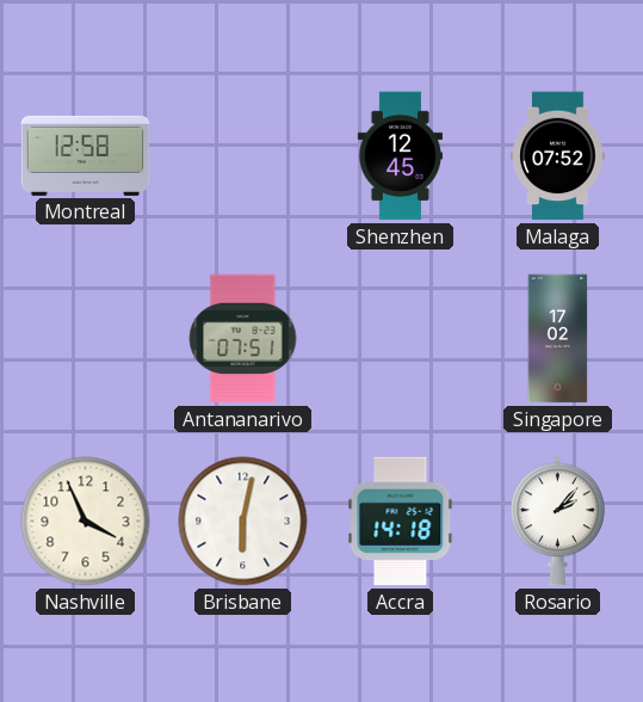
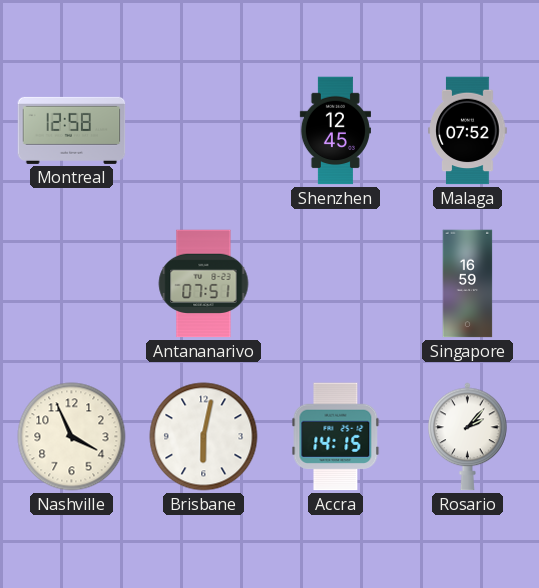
Singapore: 17:02 -> 16:59
Accra: 14:18 -> 14:15
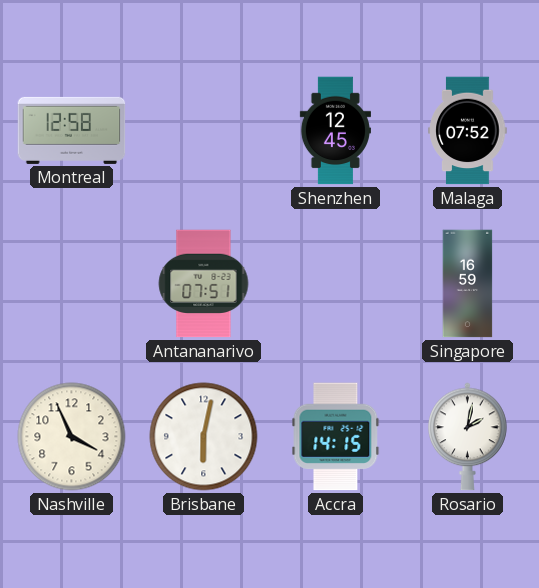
Rosario: 2:07 -> 2:02
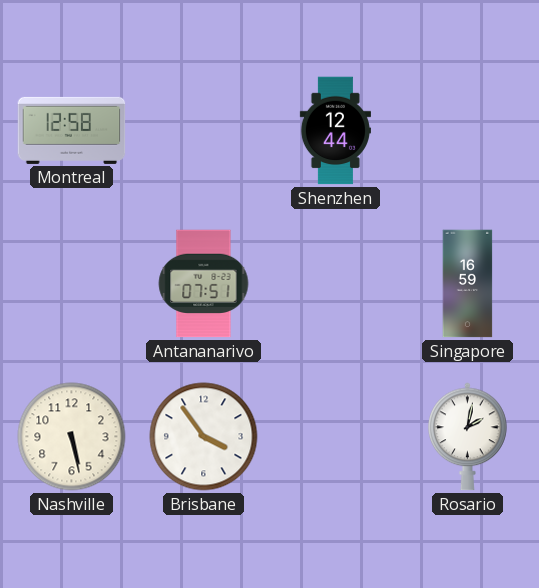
Shenzhen: 12:45 -> 12:44
Malaga: 07:52 -> none
Nashville: 3:56 -> 5:28
Brisbane: 6:02 -> 3:54
Accra: 14:15 -> none
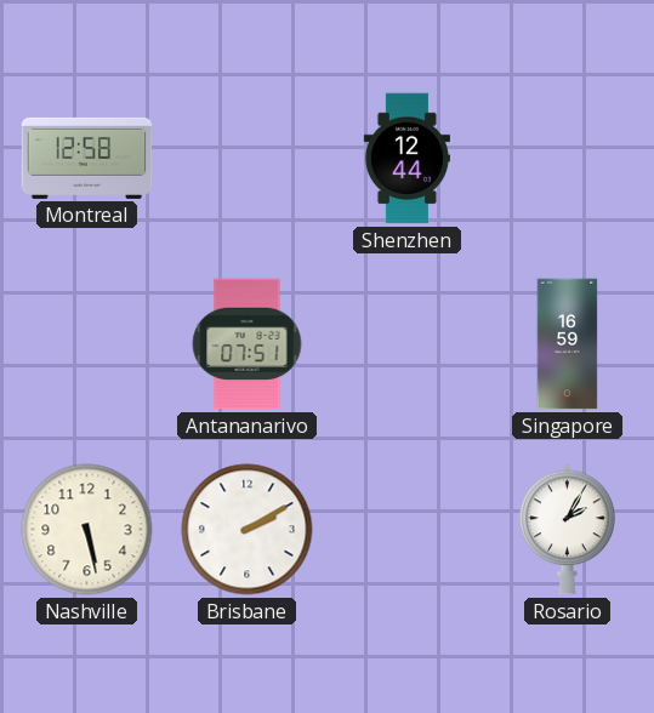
Brisbane: 3:54 -> 2:10
Rosario: 2:02 -> 2:05
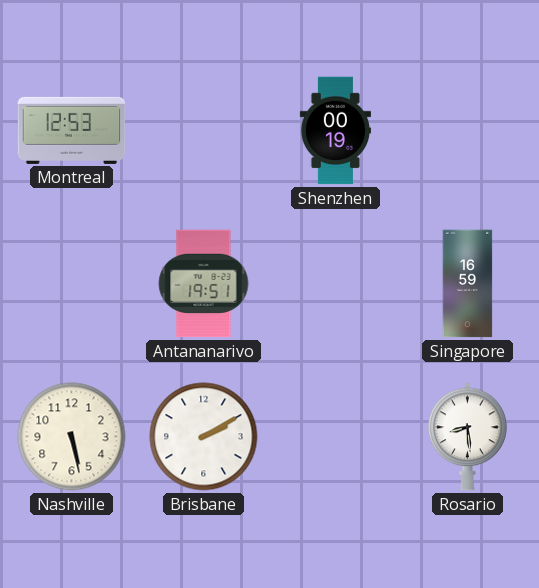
Montreal: 12:58 -> 12:53
Shenzhen: 12:44 -> 00:19
Antananarivo: 07:51 -> 19:51
Rosario: 2:05 -> 8:29
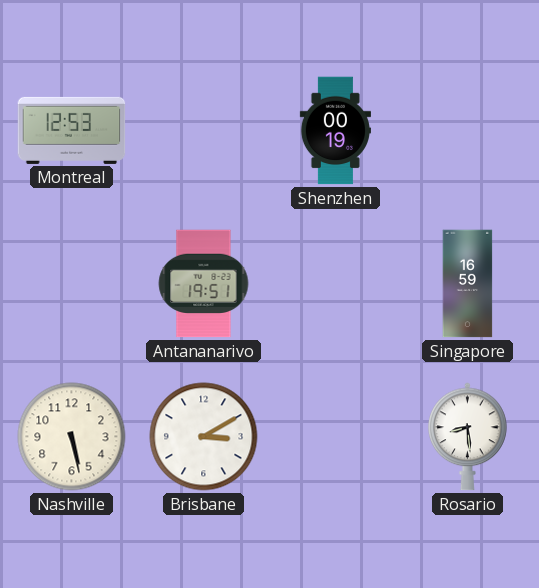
Brisbane: 2:10 -> 3:10
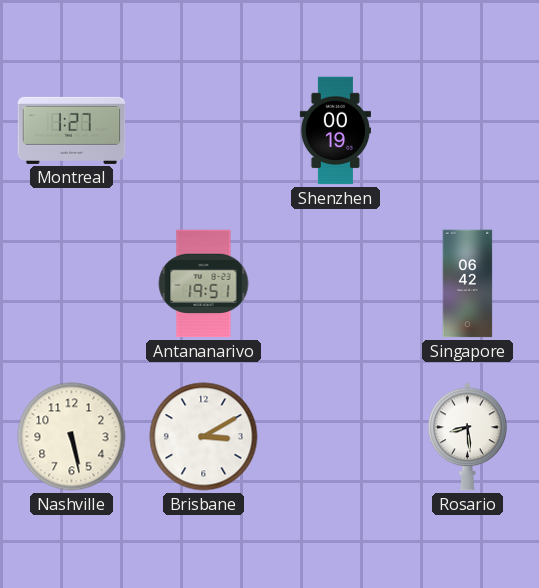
Montreal: 12:53 -> 1:27
Singapore: 16:59 -> 06:42
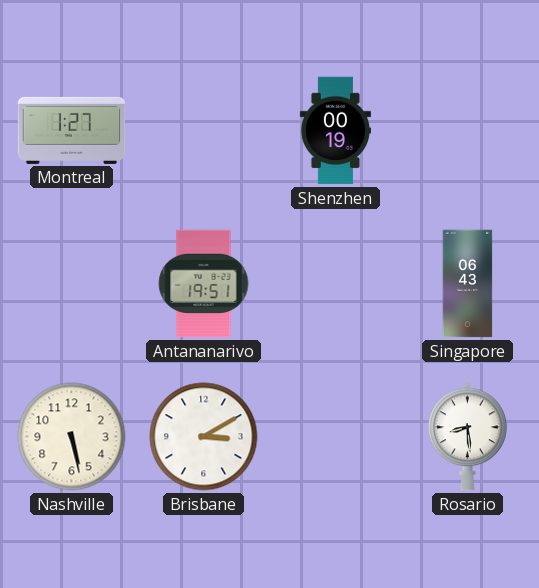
Singapore: 06:42 -> 06:43
